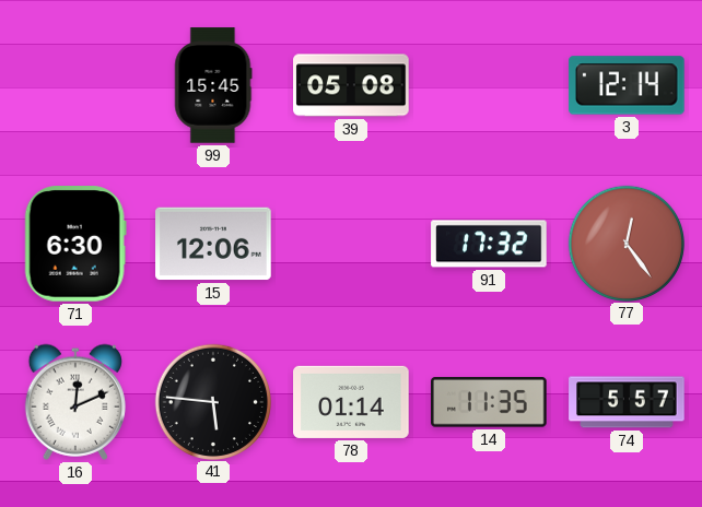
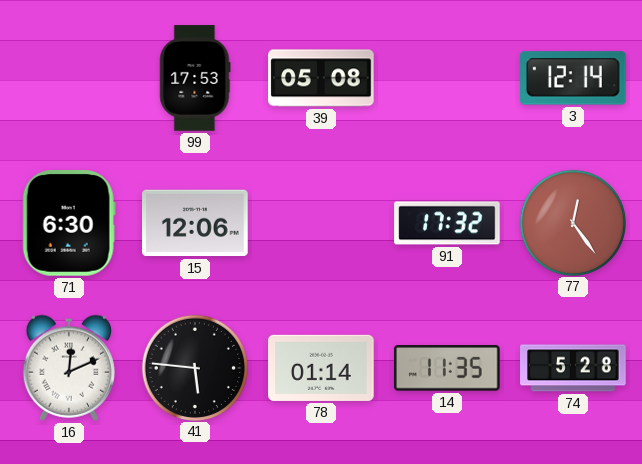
99: 15:45 -> 17:53
74: 5:57 -> 5:28
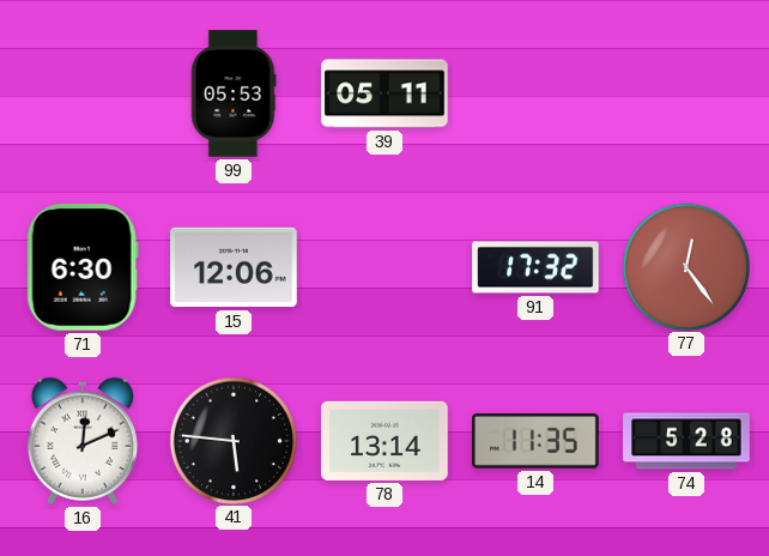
99: 17:53 -> 05:53
39: 05:08 -> 05:11
3: 12:14 -> none
78: 01:14 -> 13:14
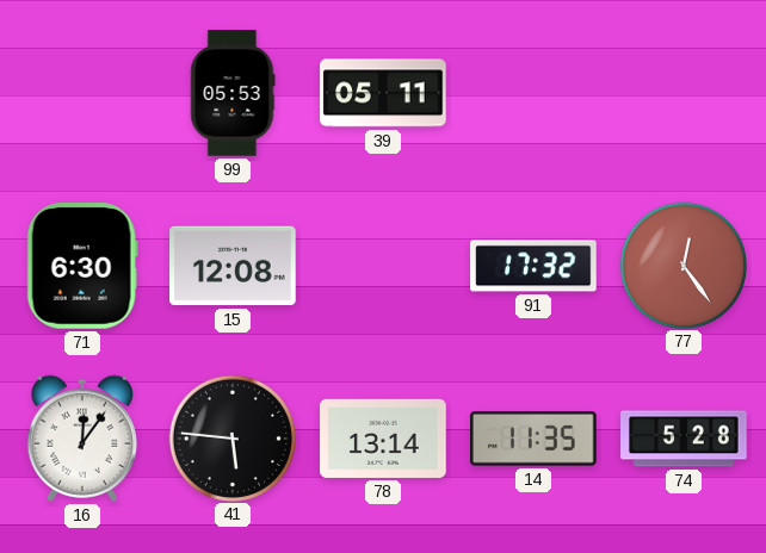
15: 12:06 -> 12:08
16: 12:11 -> 12:06
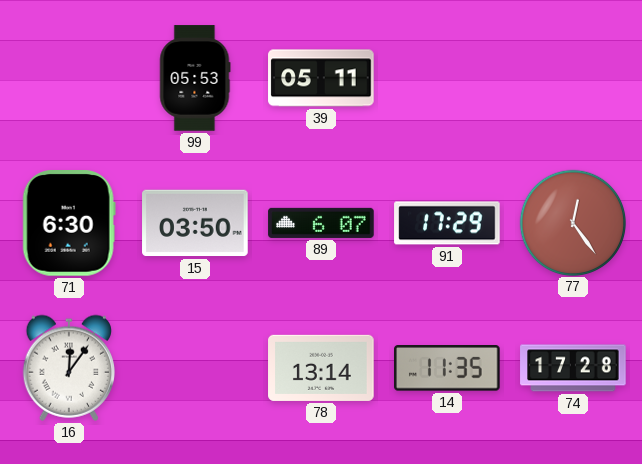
15: 12:08 -> 03:50
89: none -> 6:07
91: 17:32 -> 17:29
41: 5:46 -> none
74: 5:28 -> 17:28
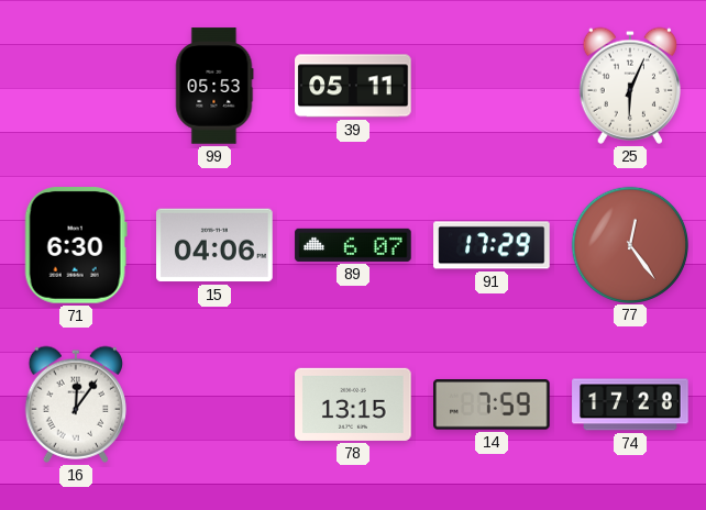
25: none -> 6:04
15: 03:50 -> 04:06
78: 13:14 -> 13:15
14: 11:35 -> 7:59
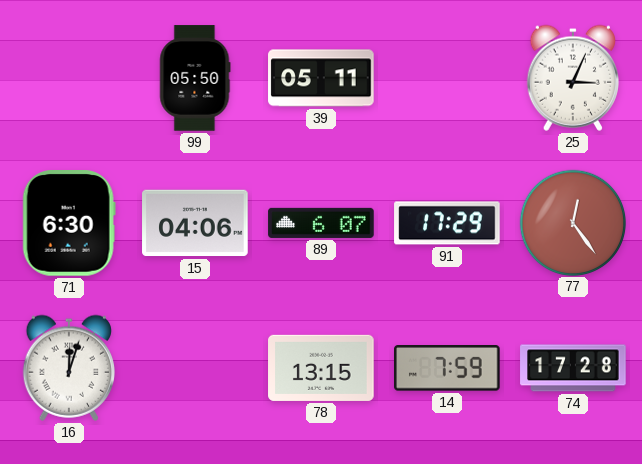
99: 05:53 -> 05:50
25: 6:04 -> 3:04
16: 12:06 -> 12:03
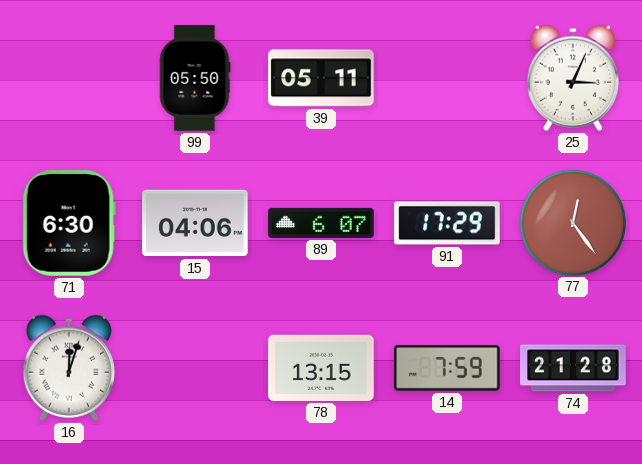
74: 17:28 -> 21:28
